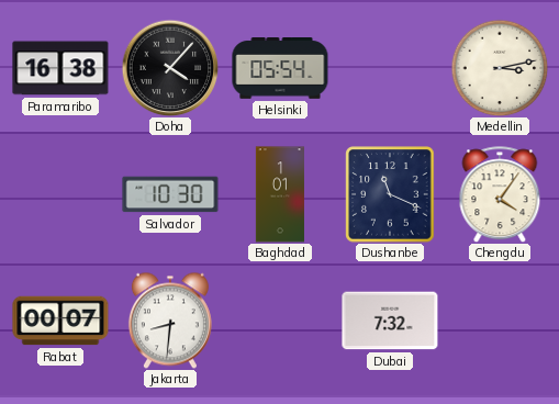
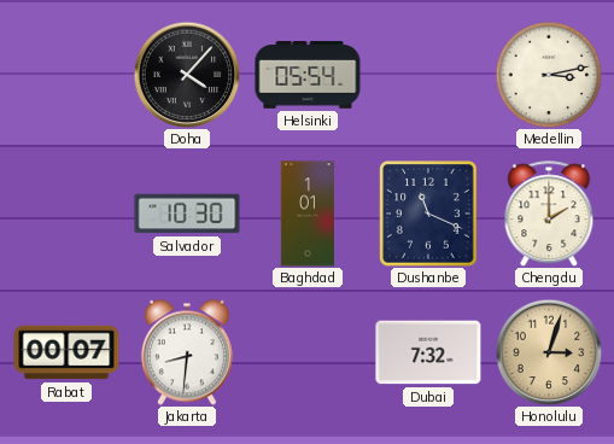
Paramaribo: 16:38 -> none
Chengdu: 4:06 -> 2:00
Honolulu: none -> 3:03
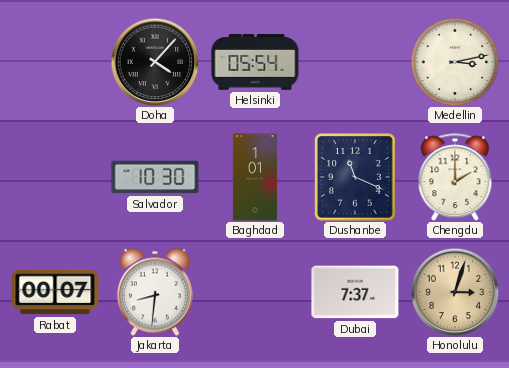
Dubai: 7:32 -> 7:37
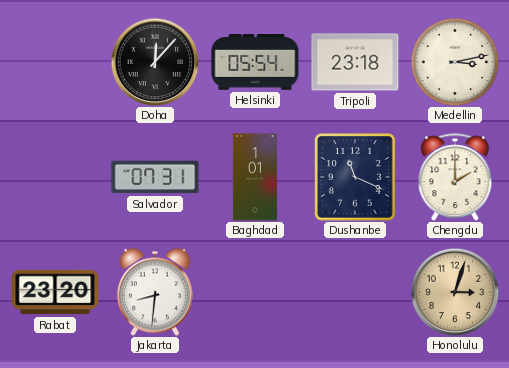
Doha: 4:07 -> 12:07
Tripoli: none -> 23:18
Salvador: 10:30 -> 07:31
Rabat: 00:07 -> 23:20
Dubai: 7:37 -> none
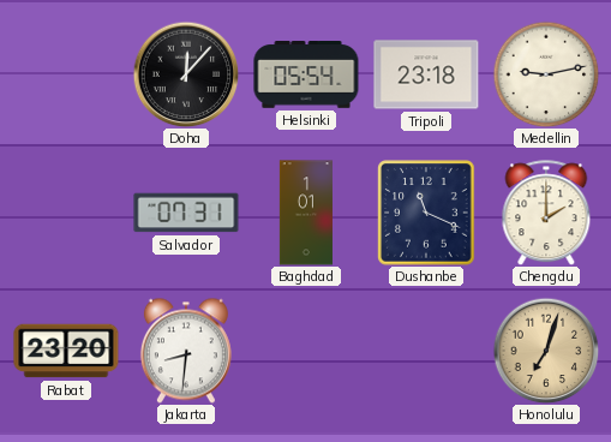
Medellin: 3:13 -> 9:13
Honolulu: 3:03 -> 7:03
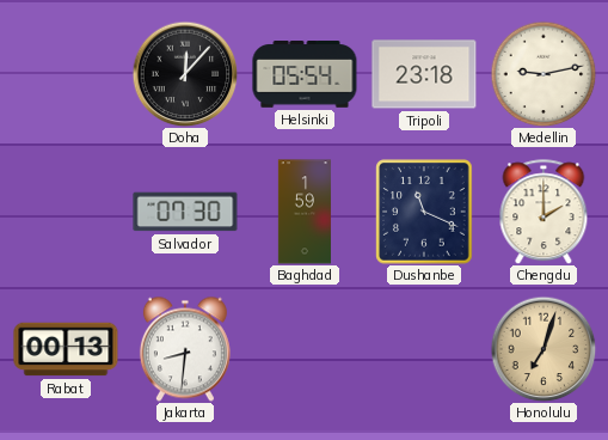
Salvador: 07:31 -> 07:30
Baghdad: 1:01 -> 1:59
Rabat: 23:20 -> 00:13
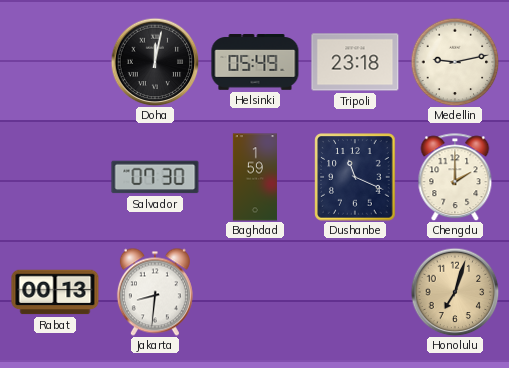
Doha: 12:07 -> 12:02
Helsinki: 05:54 -> 05:49
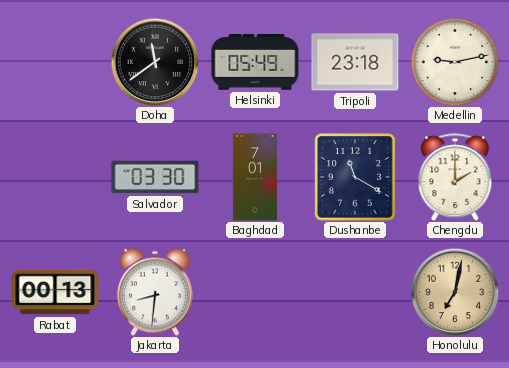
Doha: 12:02 -> 11:39
Salvador: 07:30 -> 03:30
Baghdad: 1:59 -> 7:01
Dushanbe: 11:19 -> 11:20
Honolulu: 7:03 -> 7:02
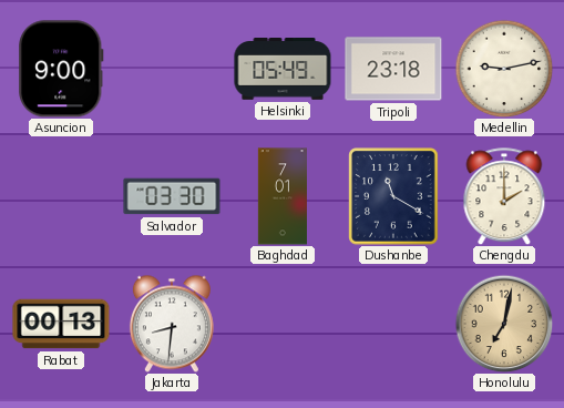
Asuncion: none -> 9:00
Doha: 11:39 -> none
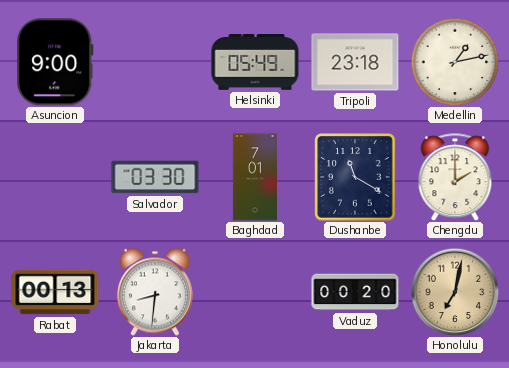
Medellin: 9:13 -> 1:13
Vaduz: none -> 00:20
